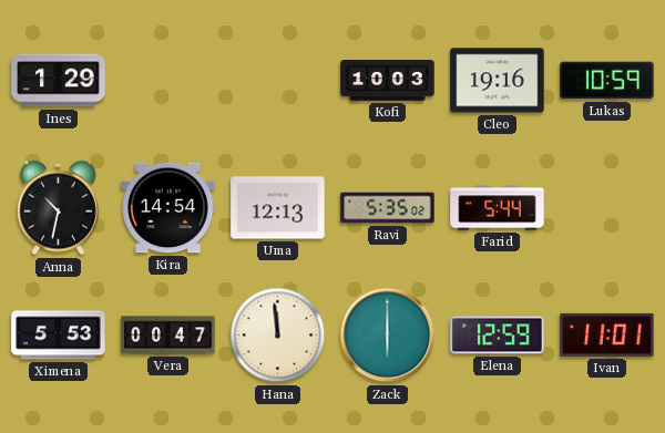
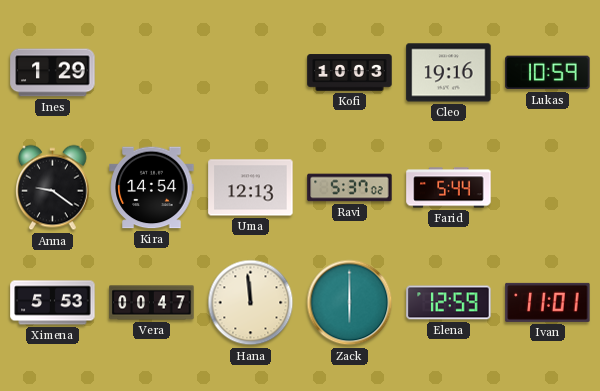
Anna: 10:32 -> 9:21
Ravi: 5:35 -> 5:37
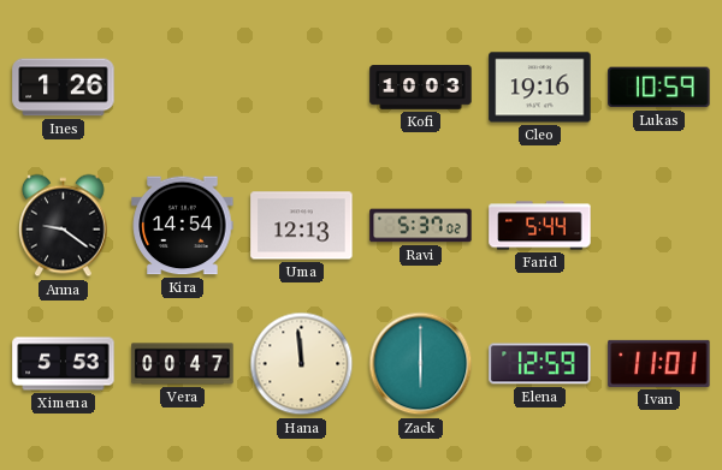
Ines: 1:29 -> 1:26
